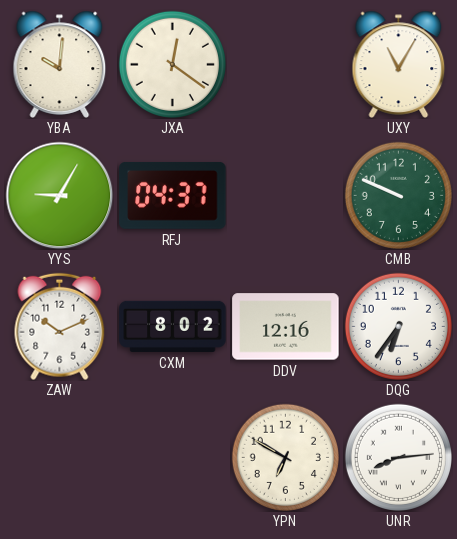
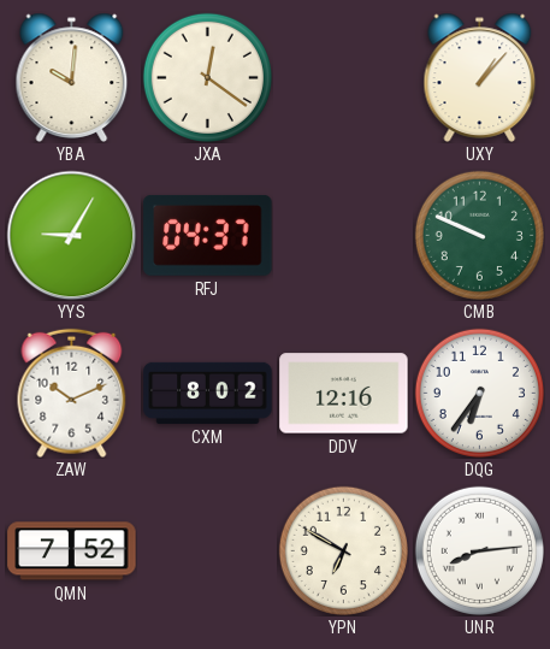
UXY: 11:05 -> 1:07
QMN: none -> 7:52
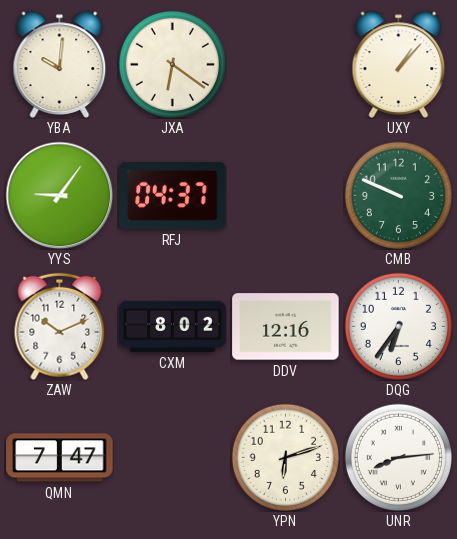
JXA: 12:21 -> 6:21
YYS: 9:05 -> 9:06
QMN: 7:52 -> 7:47
YPN: 6:50 -> 6:12
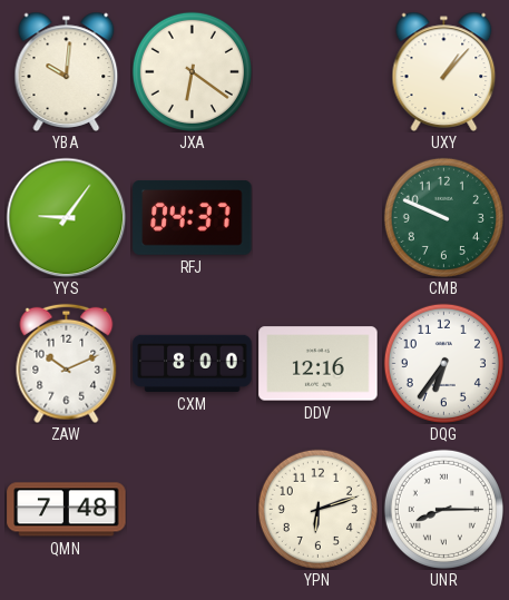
CXM: 8:02 -> 8:00
QMN: 7:47 -> 7:48
UNR: 8:14 -> 8:15
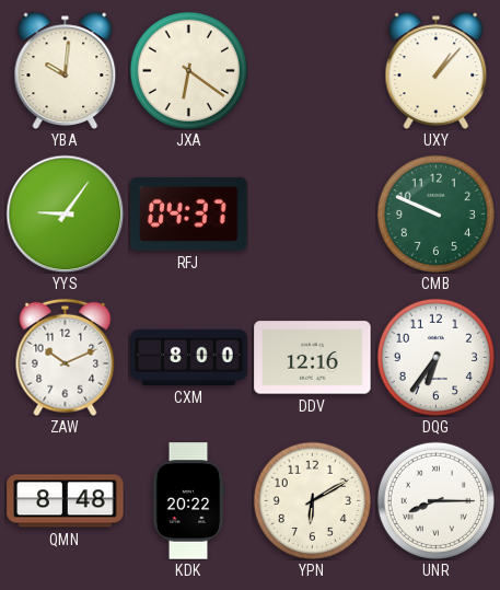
QMN: 7:48 -> 8:48
KDK: none -> 20:22
YPN: 6:12 -> 6:10
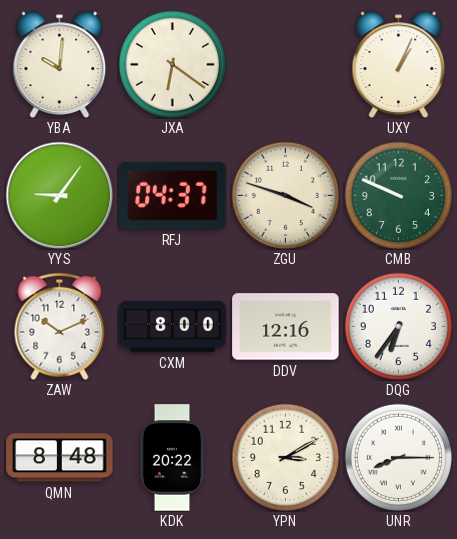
UXY: 1:07 -> 1:04
ZGU: none -> 3:48
YPN: 6:10 -> 3:10
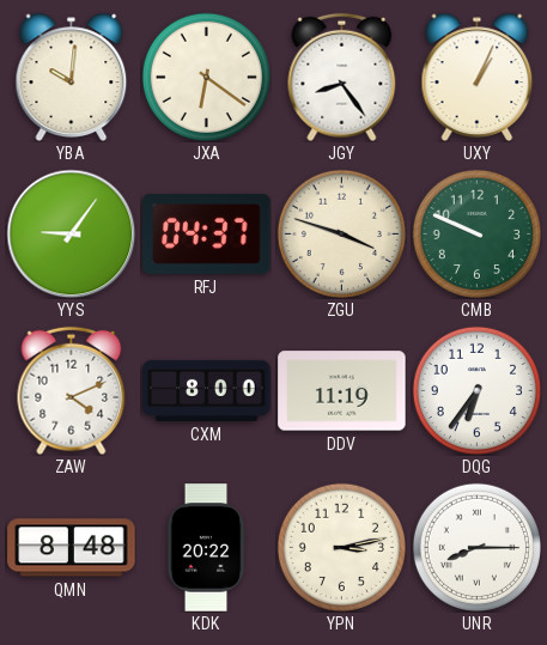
JGY: none -> 8:24
ZAW: 10:11 -> 4:11
DDV: 12:16 -> 11:19
YPN: 3:10 -> 3:13
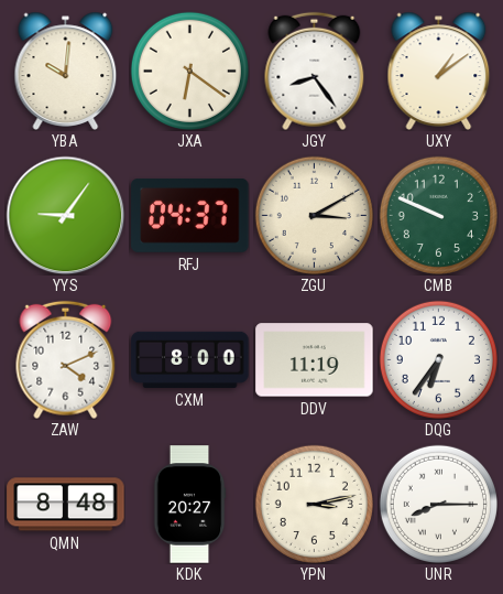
UXY: 1:04 -> 1:09
ZGU: 3:48 -> 3:10
KDK: 20:22 -> 20:27
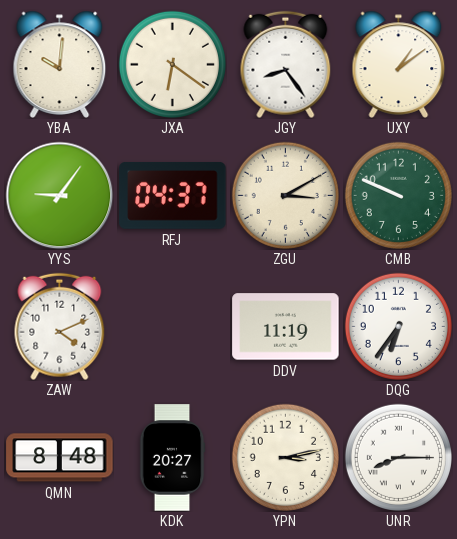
CXM: 8:00 -> none
